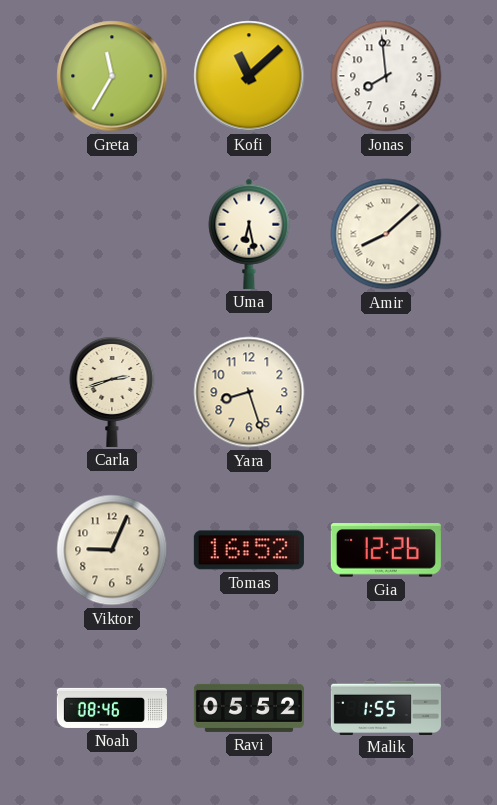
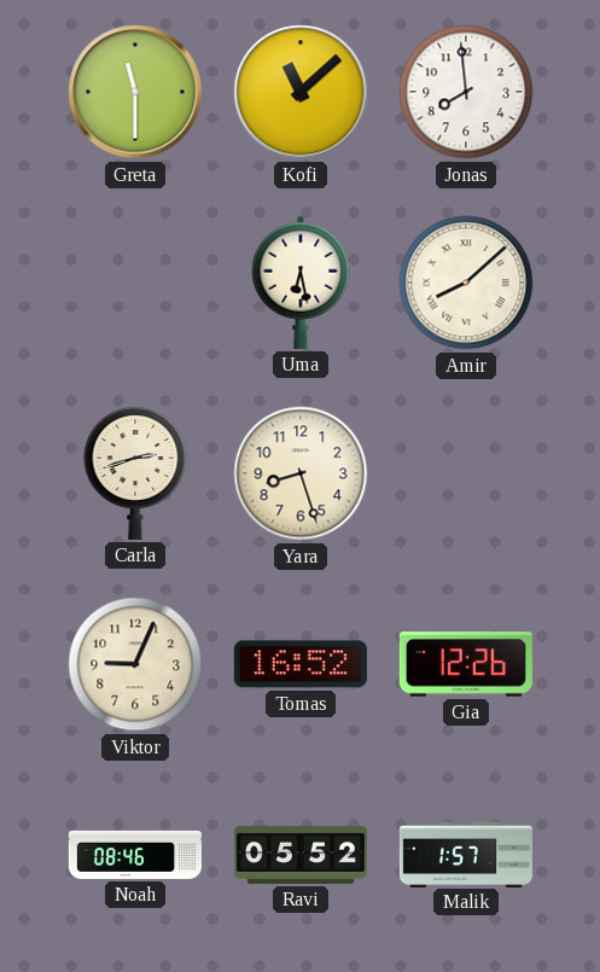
Greta: 11:35 -> 11:30
Malik: 1:55 -> 1:57
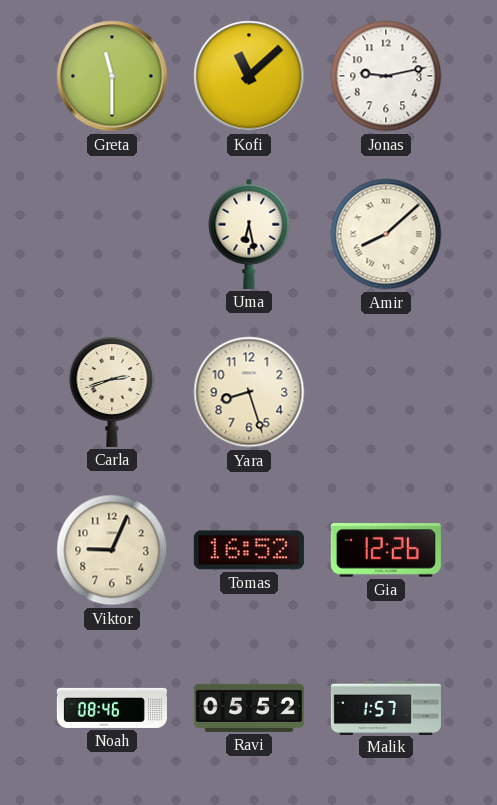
Jonas: 7:59 -> 9:13
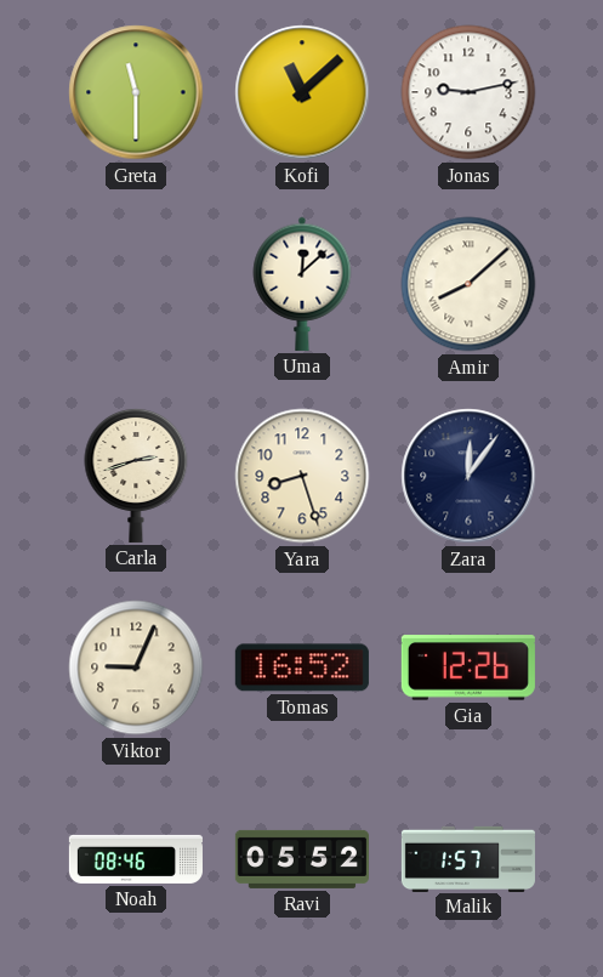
Uma: 6:28 -> 12:08
Zara: none -> 12:06
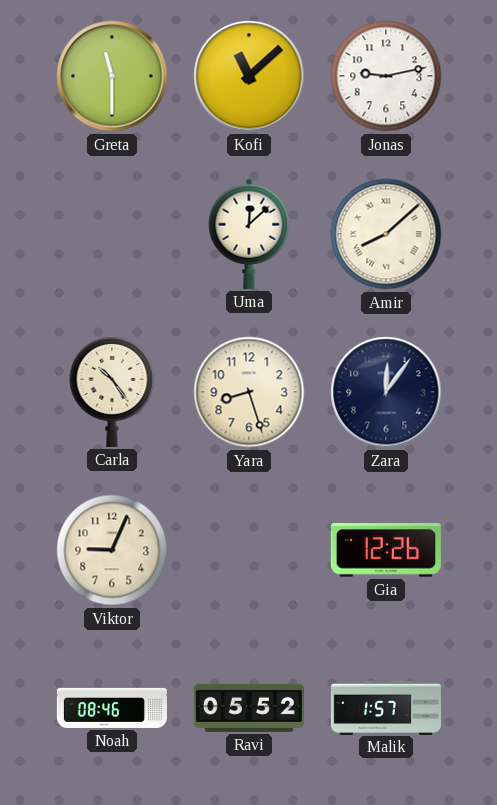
Carla: 2:42 -> 10:24
Tomas: 16:52 -> none
